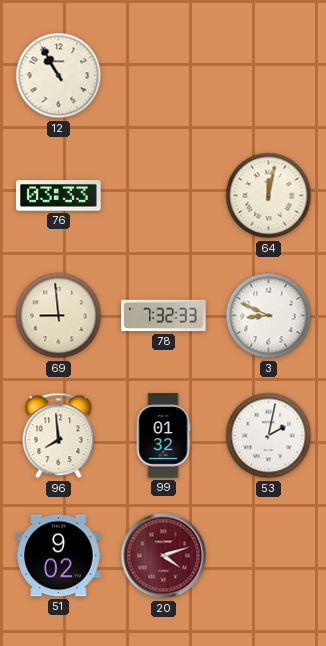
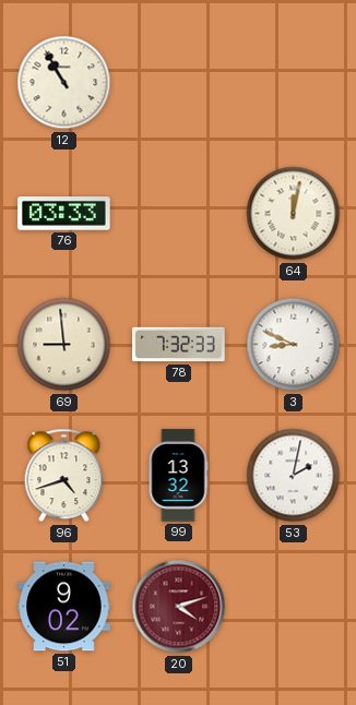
96: 7:59 -> 4:42
99: 01:32 -> 13:32
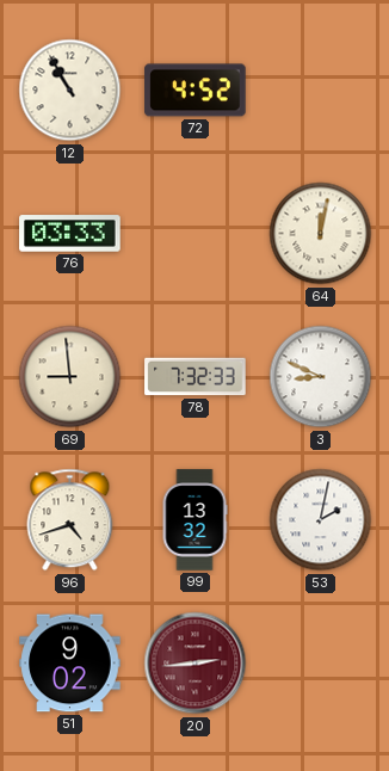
72: none -> 4:52
20: 4:12 -> 2:44
